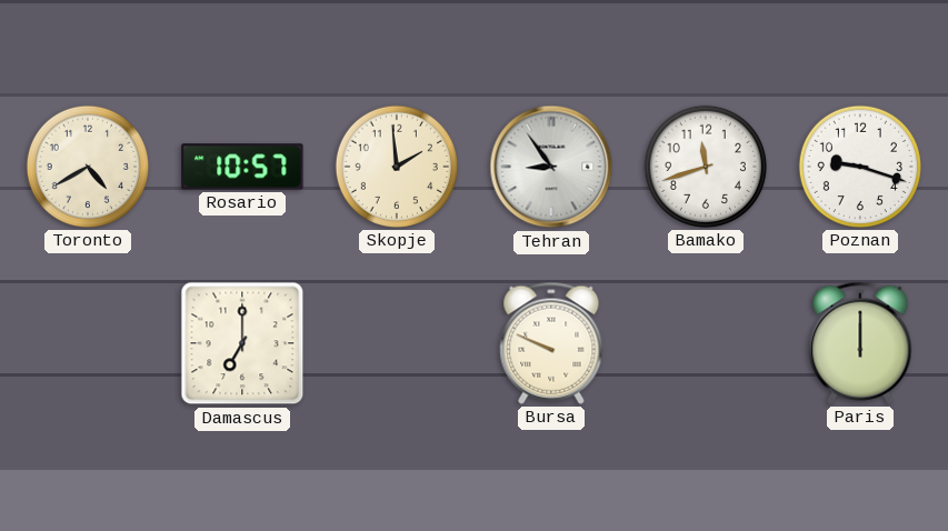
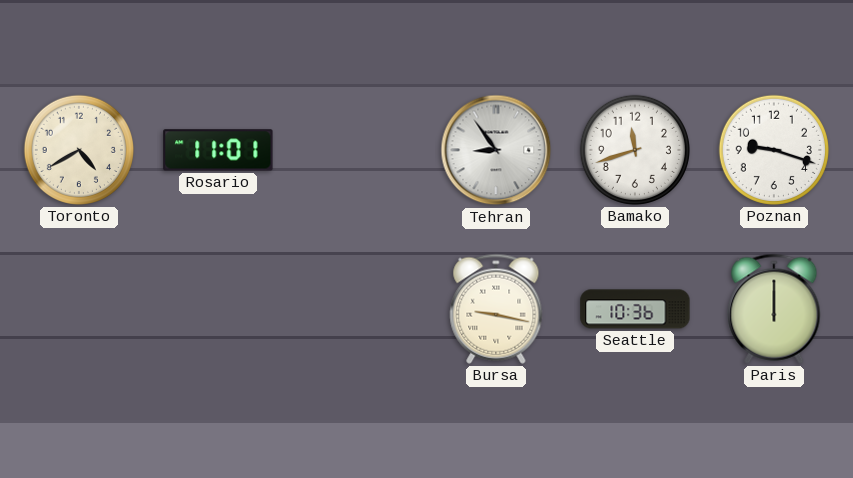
Rosario: 10:57 -> 11:01
Skopje: 1:59 -> none
Damascus: 7:00 -> none
Bursa: 9:49 -> 9:17
Seattle: none -> 10:36
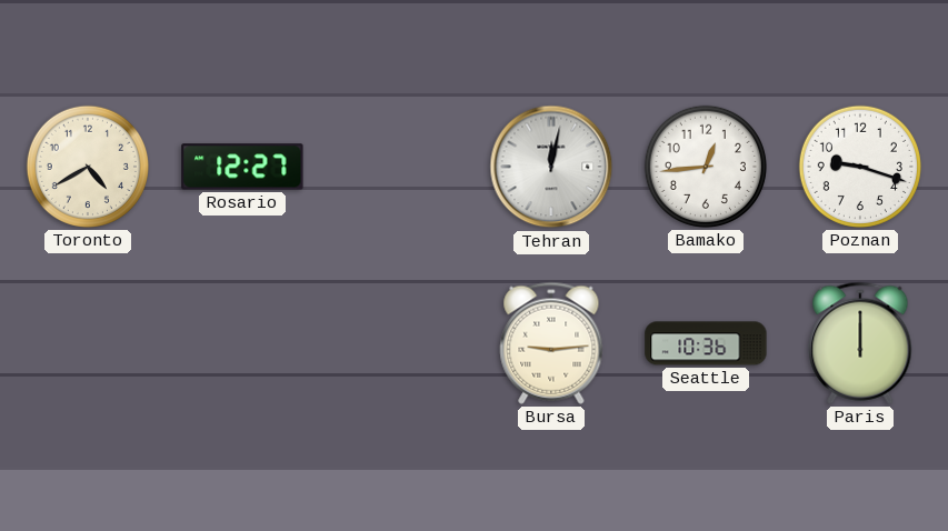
Rosario: 11:01 -> 12:27
Tehran: 8:54 -> 12:02
Bamako: 11:42 -> 12:44
Bursa: 9:17 -> 9:14
